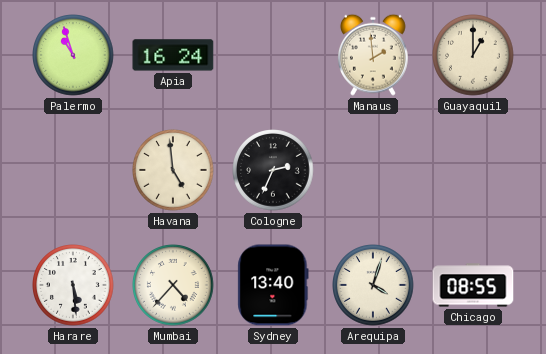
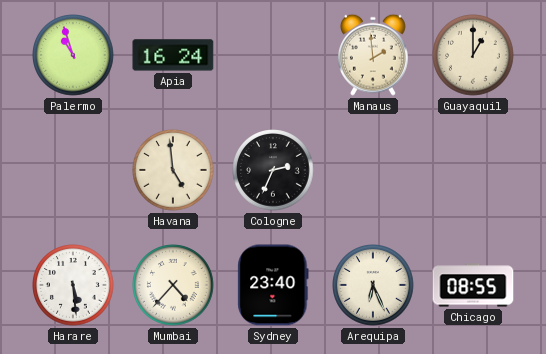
Sydney: 13:40 -> 23:40
Arequipa: 4:03 -> 6:26
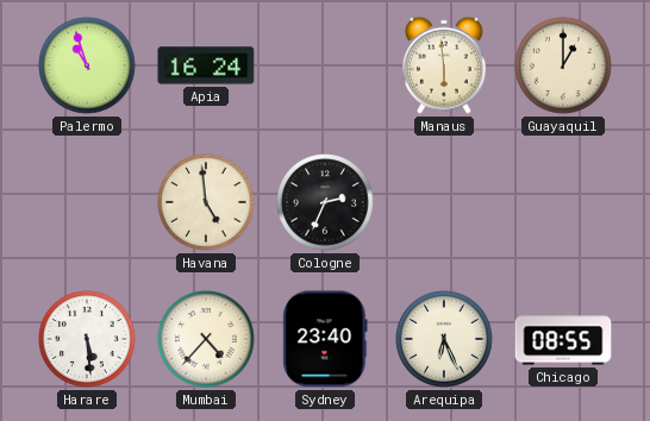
Manaus: 1:59 -> 5:59
